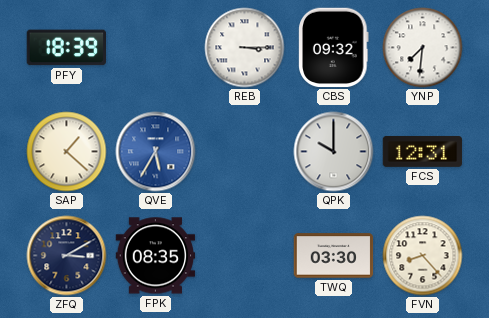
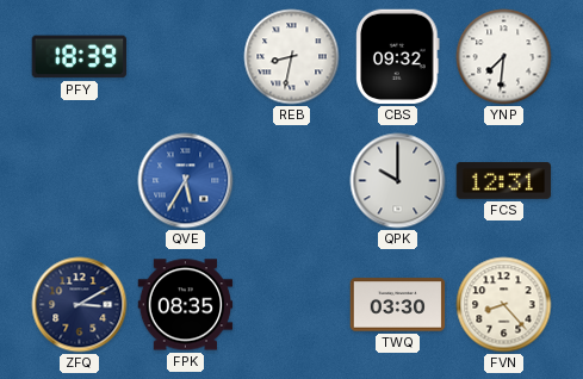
REB: 3:15 -> 8:32
SAP: 1:22 -> none
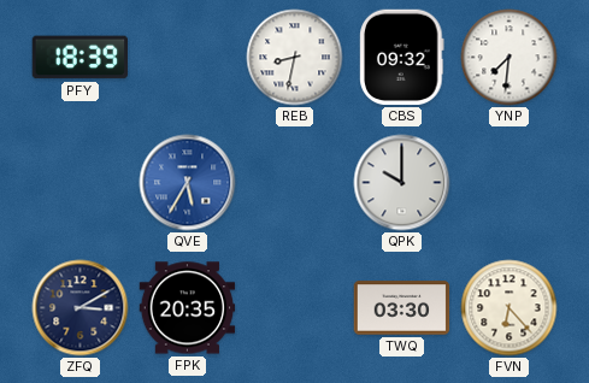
FCS: 12:31 -> none
FPK: 08:35 -> 20:35
FVN: 8:23 -> 6:23
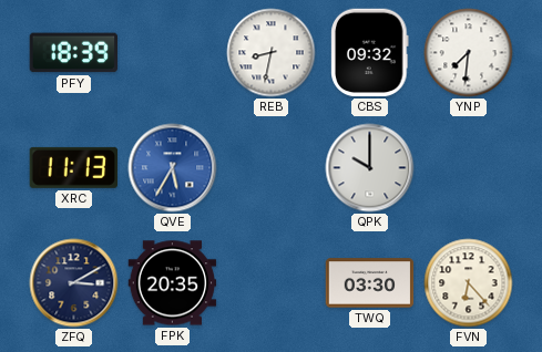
XRC: none -> 11:13
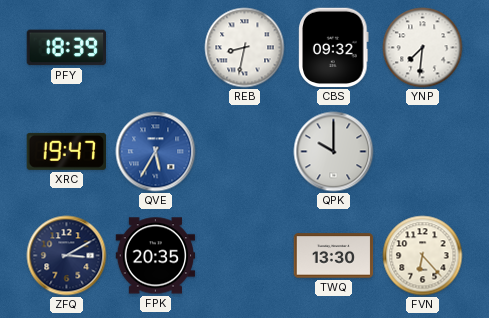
XRC: 11:13 -> 19:47
TWQ: 03:30 -> 13:30
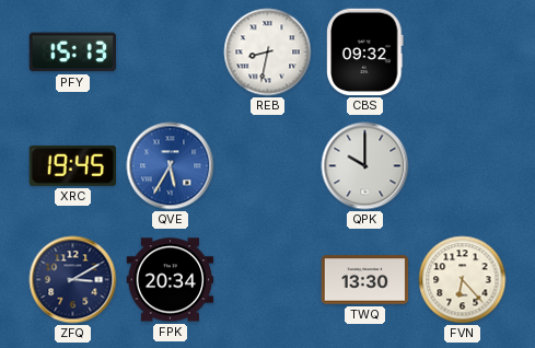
PFY: 18:39 -> 15:13
YNP: 7:31 -> none
XRC: 19:47 -> 19:45
FPK: 20:35 -> 20:34
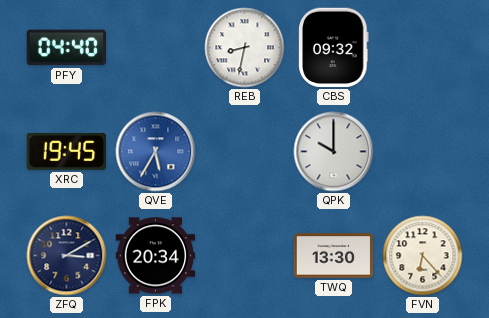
PFY: 15:13 -> 04:40
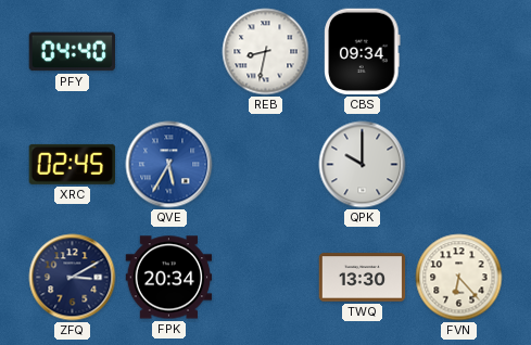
CBS: 09:32 -> 09:34
XRC: 19:45 -> 02:45
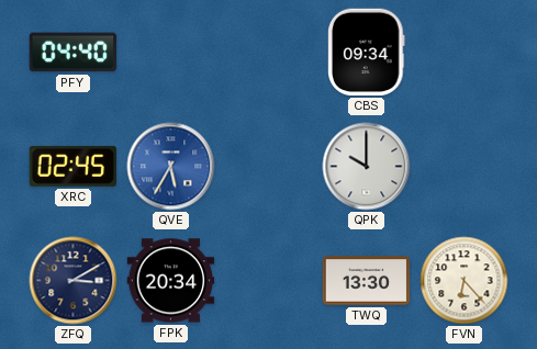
REB: 8:32 -> none
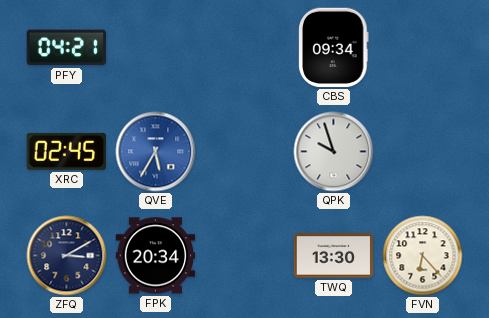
PFY: 04:40 -> 04:21
QPK: 10:00 -> 9:57
